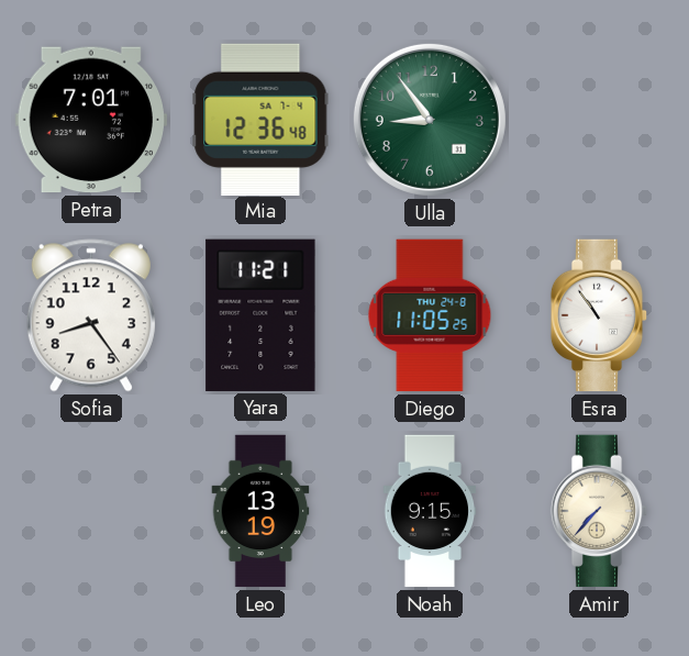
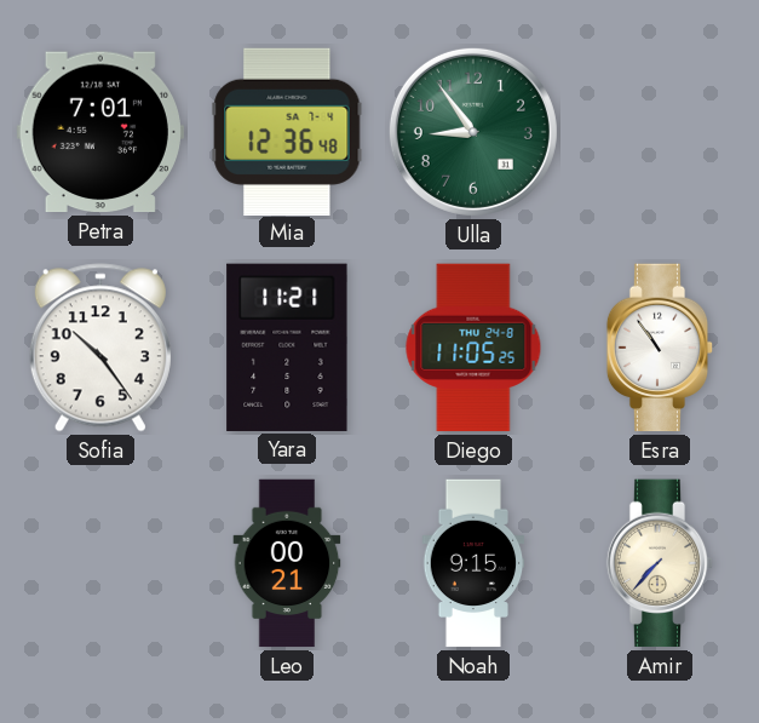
Sofia: 8:24 -> 10:24
Leo: 13:19 -> 00:21
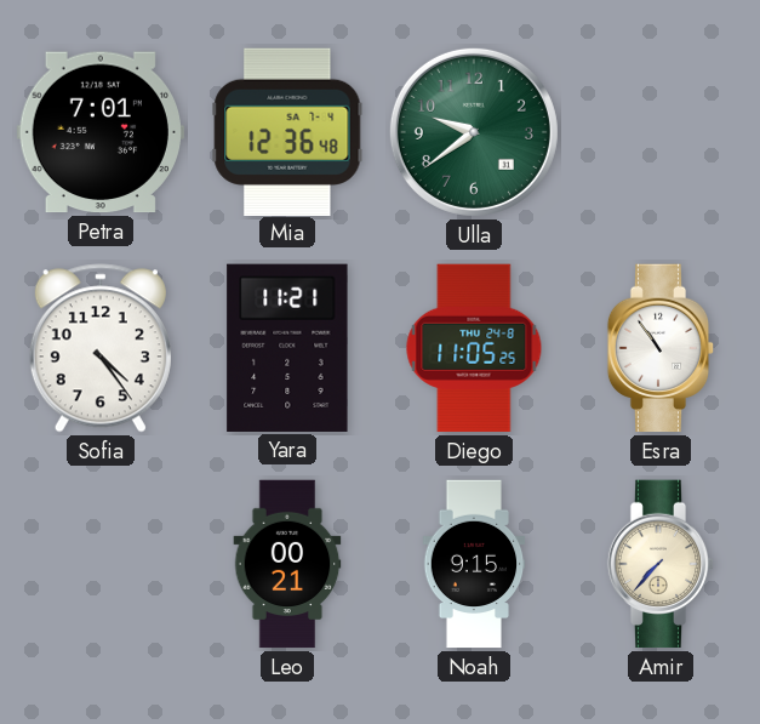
Ulla: 8:54 -> 9:39
Sofia: 10:24 -> 4:24
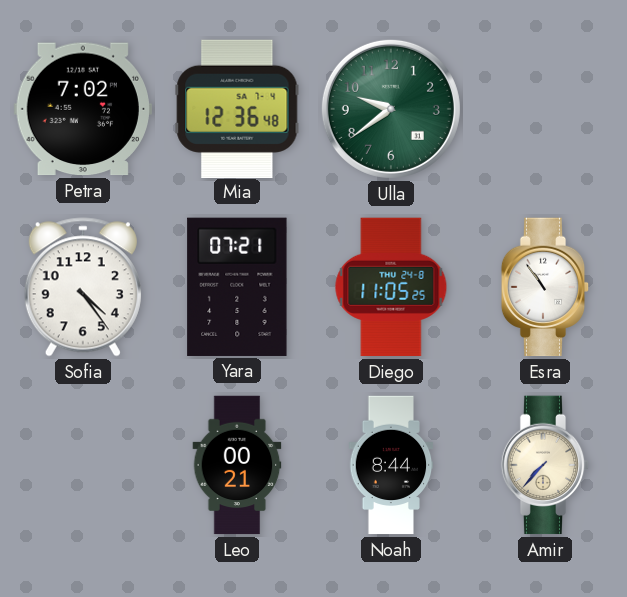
Petra: 7:01 -> 7:02
Yara: 11:21 -> 07:21
Noah: 9:15 -> 8:44
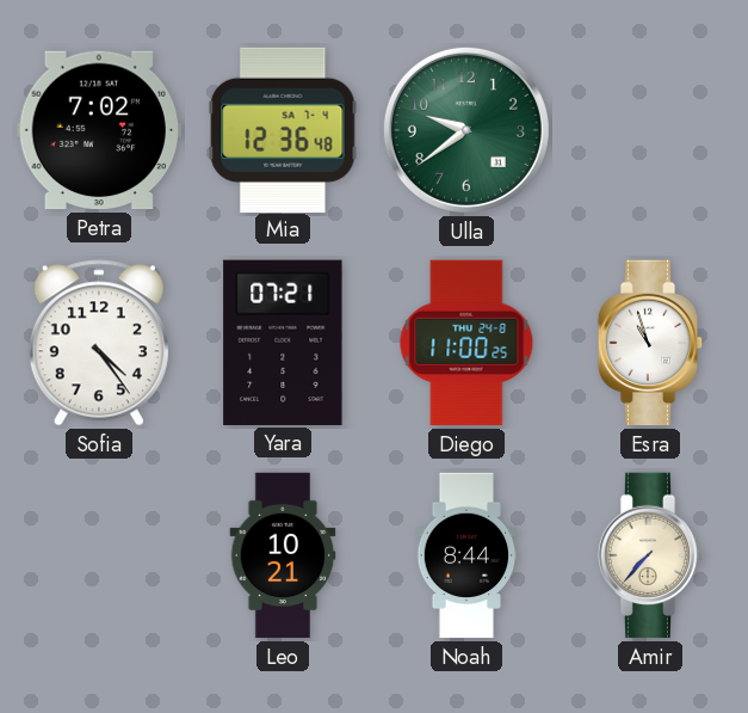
Diego: 11:05 -> 11:00
Esra: 10:54 -> 10:57
Leo: 00:21 -> 10:21
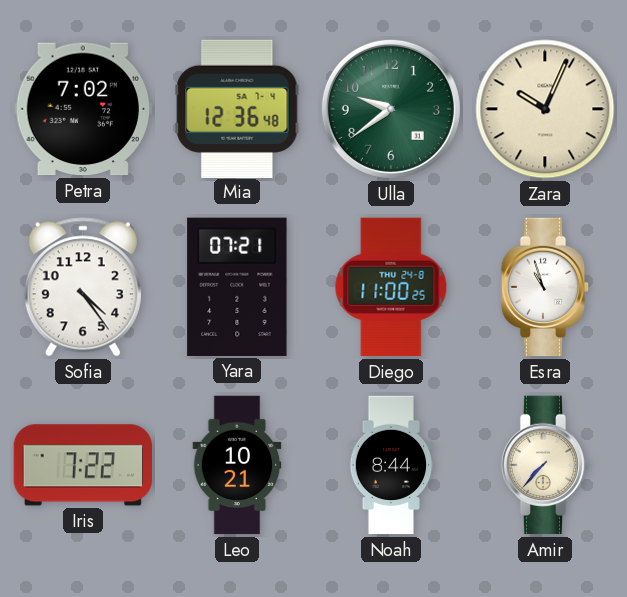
Zara: none -> 10:04
Iris: none -> 7:22
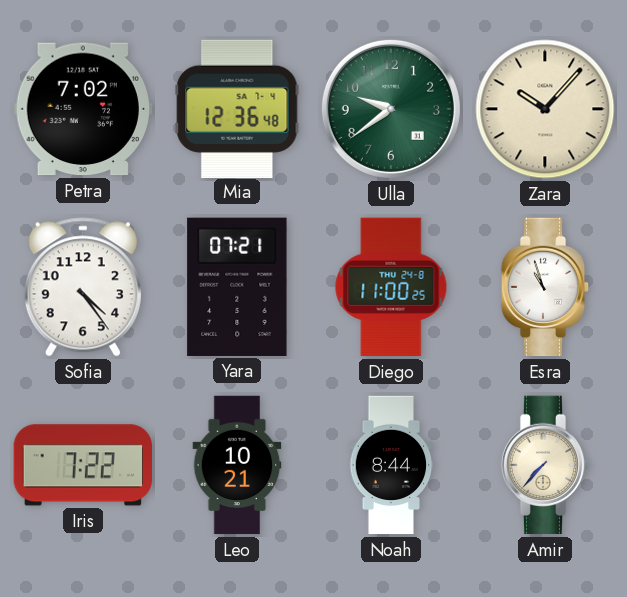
Zara: 10:04 -> 10:07
